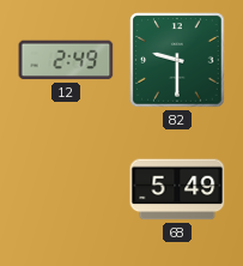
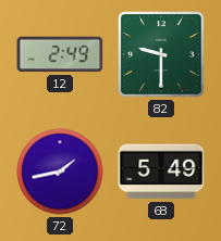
72: none -> 1:43
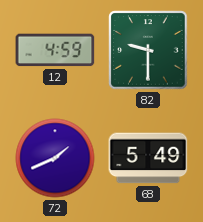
12: 2:49 -> 4:59
72: 1:43 -> 1:41
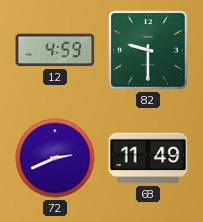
72: 1:41 -> 2:41
68: 5:49 -> 11:49
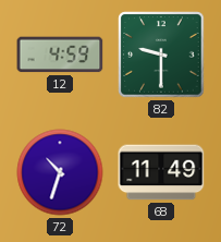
72: 2:41 -> 10:33
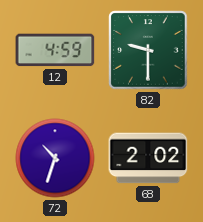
68: 11:49 -> 2:02
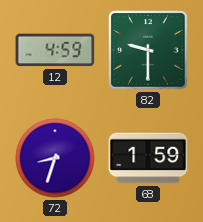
72: 10:33 -> 8:33
68: 2:02 -> 1:59
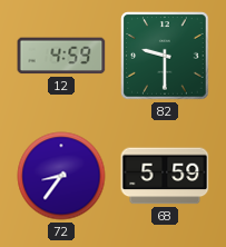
72: 8:33 -> 8:36
68: 1:59 -> 5:59
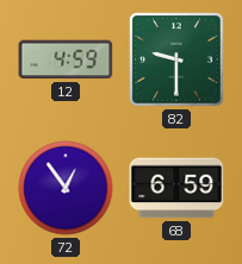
72: 8:36 -> 12:54
68: 5:59 -> 6:59
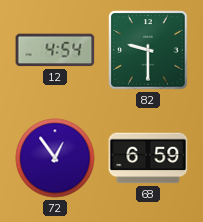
12: 4:59 -> 4:54
